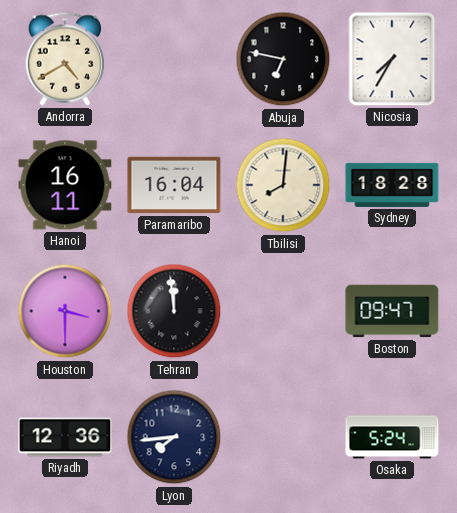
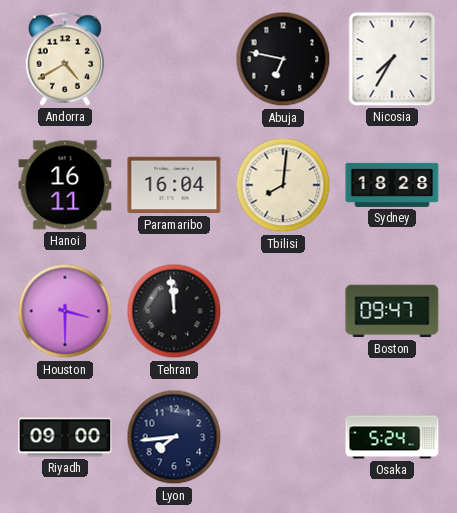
Riyadh: 12:36 -> 09:00
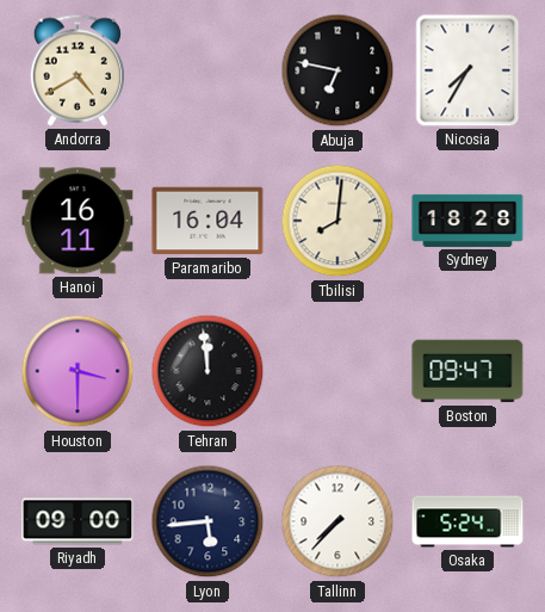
Lyon: 7:44 -> 5:44
Tallinn: none -> 7:37
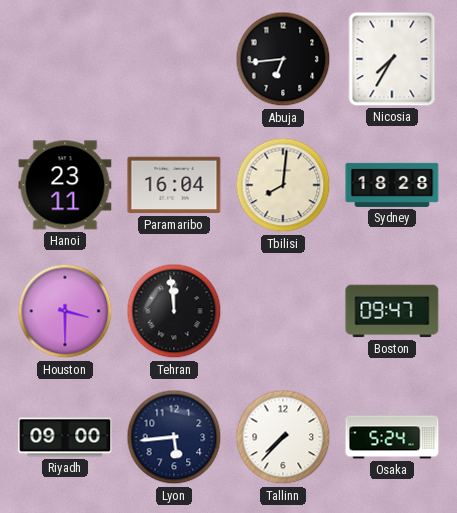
Andorra: 4:40 -> none
Abuja: 6:47 -> 6:44
Hanoi: 16:11 -> 23:11
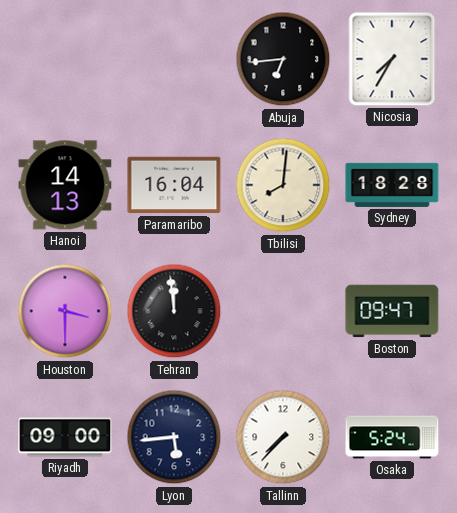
Hanoi: 23:11 -> 14:13
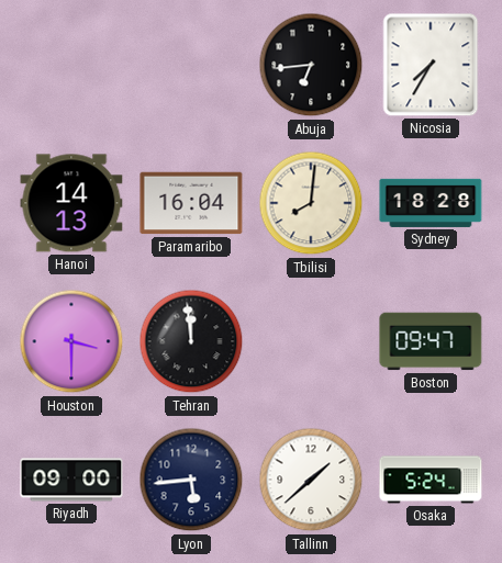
Tallinn: 7:37 -> 1:38
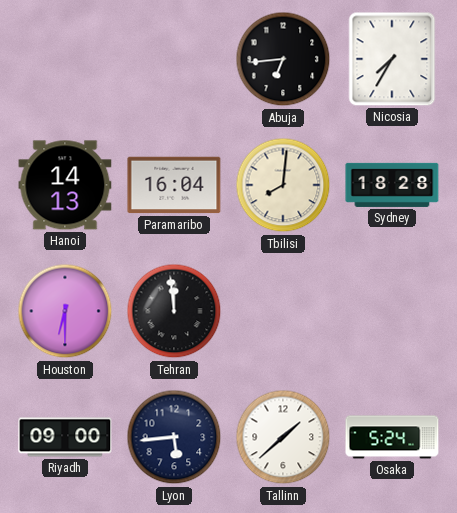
Houston: 3:30 -> 6:30
Boston: 09:47 -> none
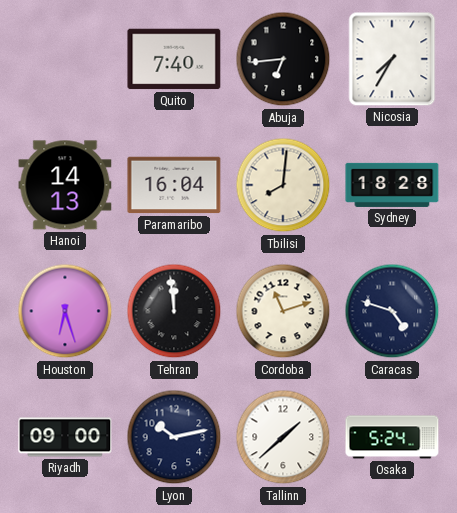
Quito: none -> 7:40
Houston: 6:30 -> 6:27
Cordoba: none -> 11:12
Caracas: none -> 4:48
Lyon: 5:44 -> 10:13
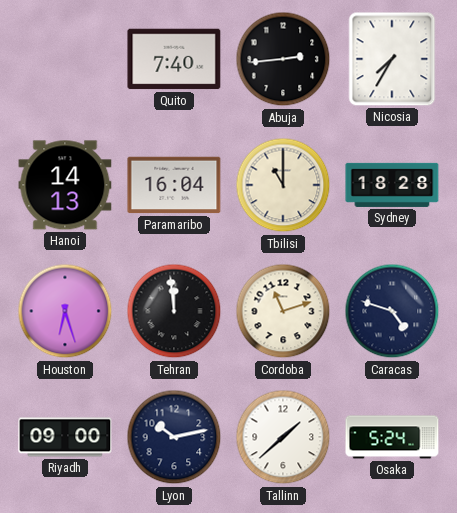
Abuja: 6:44 -> 2:44
Tbilisi: 8:01 -> 11:00
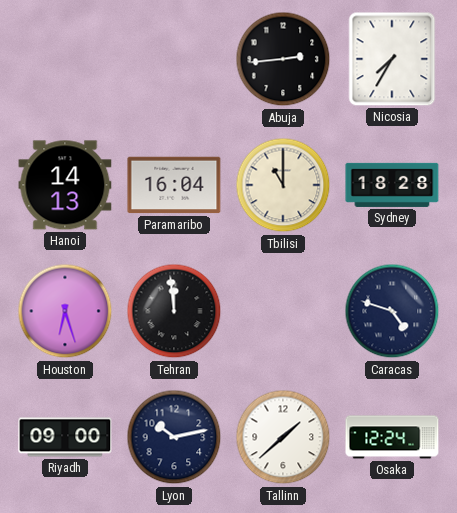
Quito: 7:40 -> none
Cordoba: 11:12 -> none
Osaka: 5:24 -> 12:24
